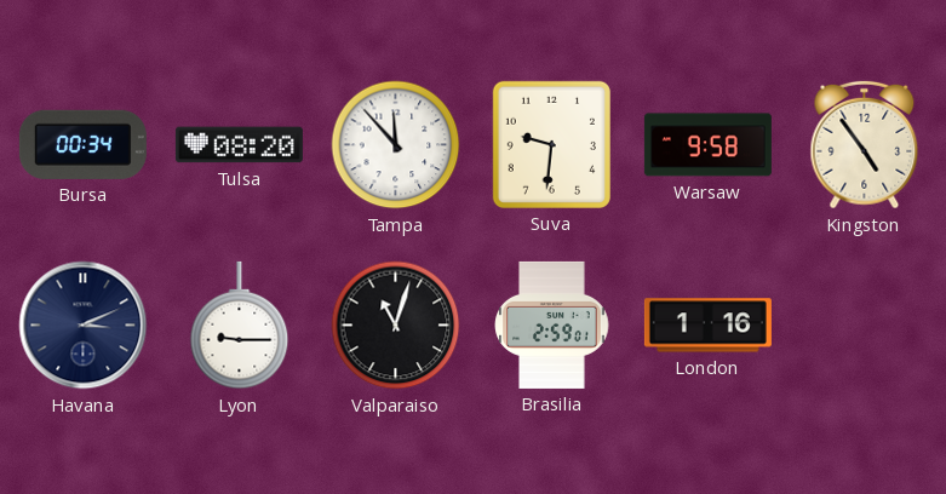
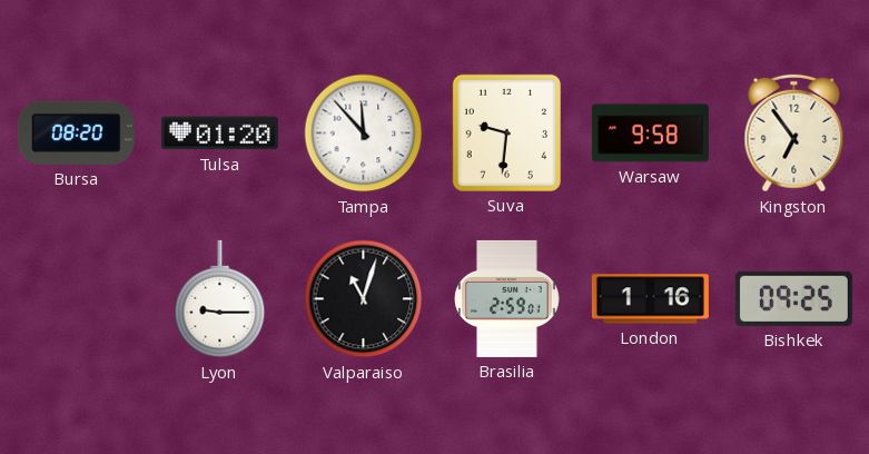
Bursa: 00:34 -> 08:20
Tulsa: 08:20 -> 01:20
Kingston: 4:54 -> 6:54
Havana: 3:11 -> none
Bishkek: none -> 09:25
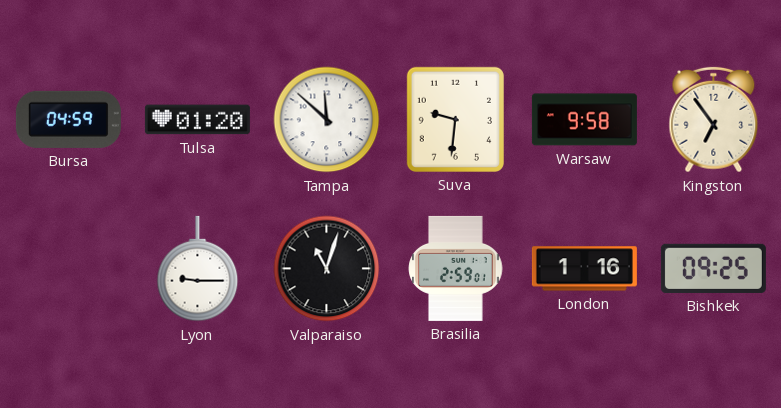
Bursa: 08:20 -> 04:59
Tampa: 11:53 -> 11:52
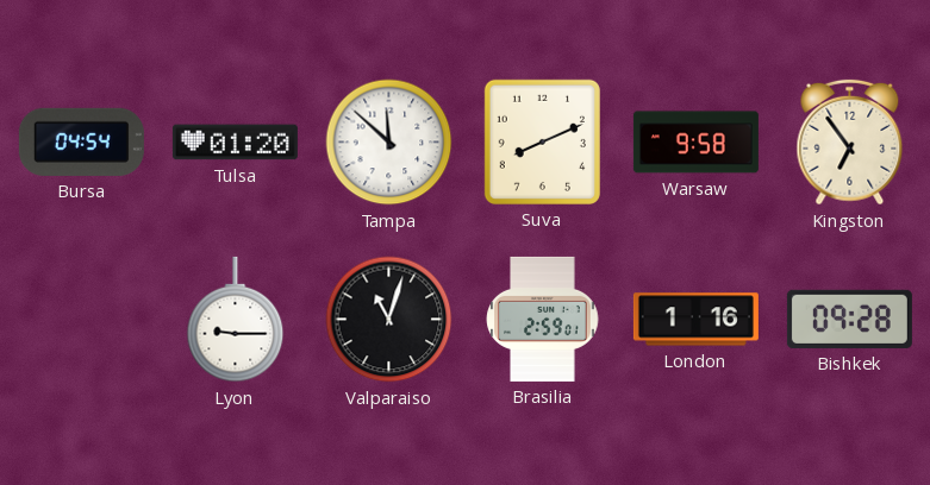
Bursa: 04:59 -> 04:54
Suva: 9:31 -> 8:11
Bishkek: 09:25 -> 09:28
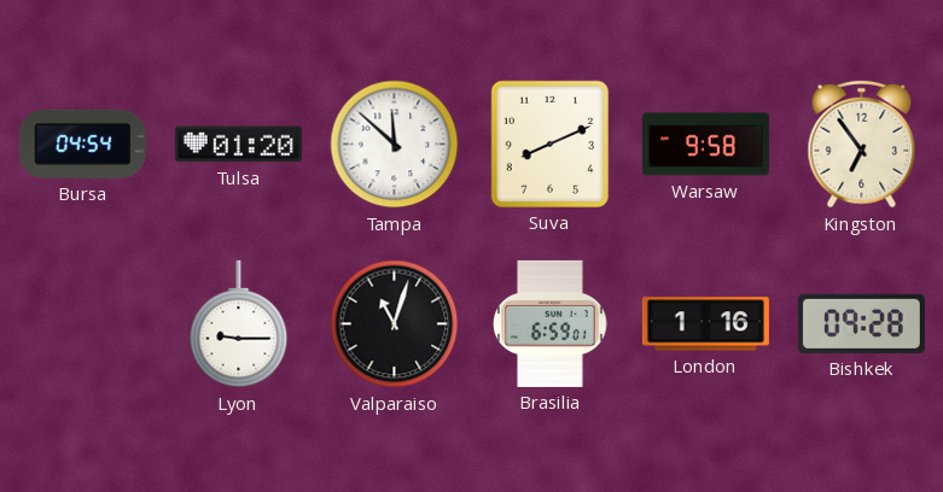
Brasilia: 2:59 -> 6:59
